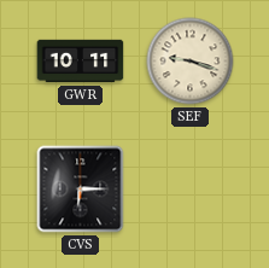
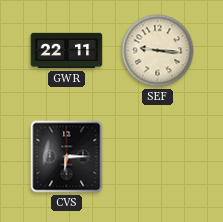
GWR: 10:11 -> 22:11
SEF: 9:18 -> 9:16
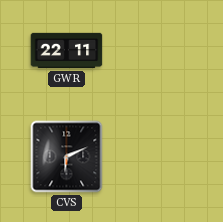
SEF: 9:16 -> none
CVS: 6:15 -> 6:11
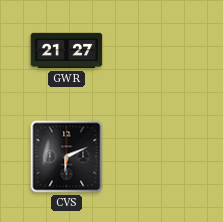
GWR: 22:11 -> 21:27
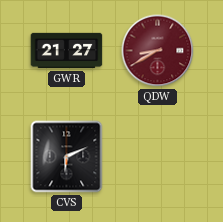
QDW: none -> 8:40
